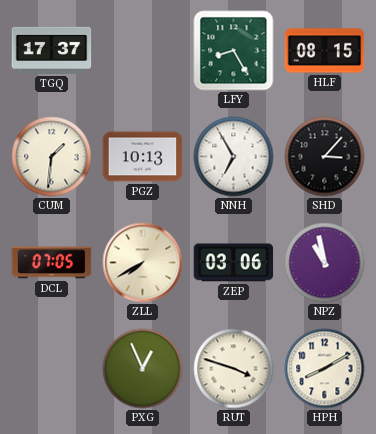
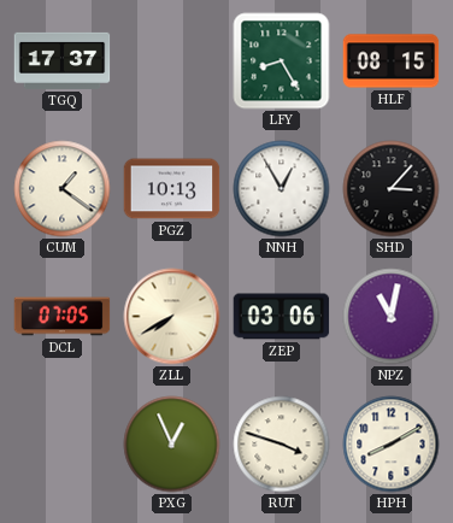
CUM: 1:31 -> 1:21
NNH: 6:55 -> 12:55
NPZ: 10:58 -> 11:02
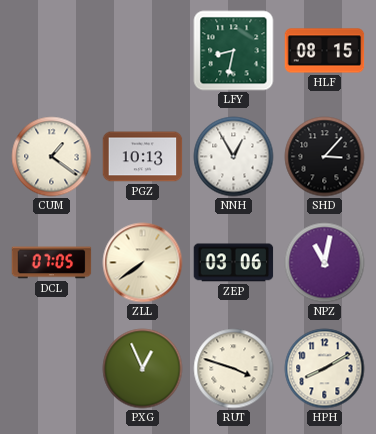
TGQ: 17:37 -> none
LFY: 8:25 -> 8:32
ZLL: 7:40 -> 7:39
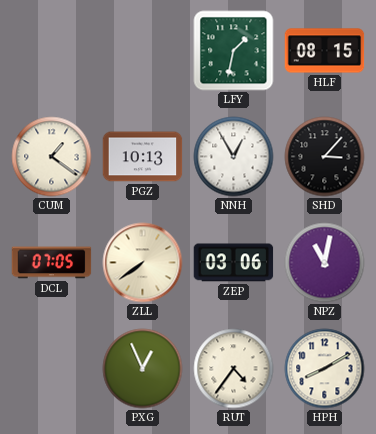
LFY: 8:32 -> 1:32
RUT: 3:48 -> 4:36
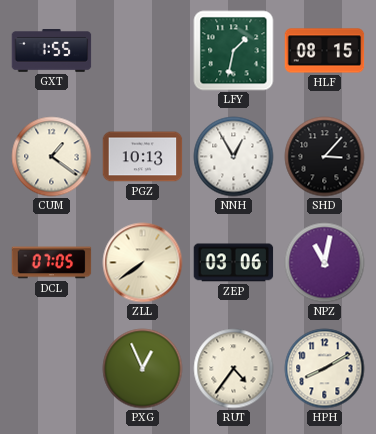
GXT: none -> 1:55
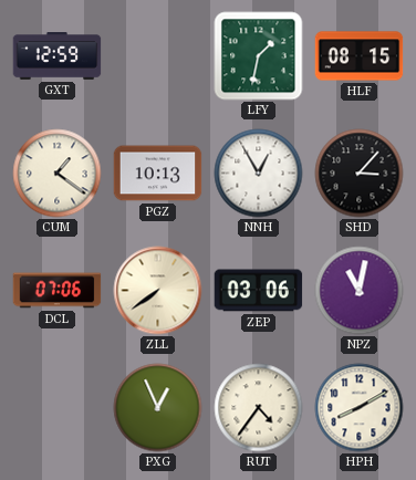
GXT: 1:55 -> 12:59
DCL: 07:05 -> 07:06
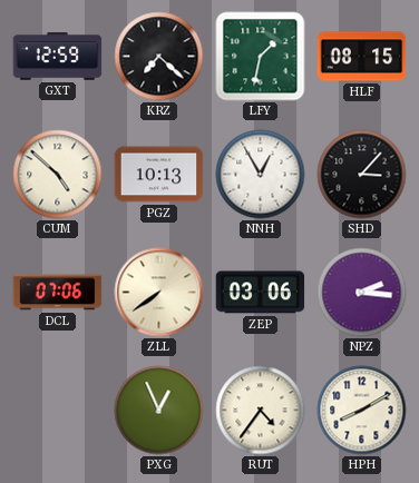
KRZ: none -> 7:22
CUM: 1:21 -> 4:52
NPZ: 11:02 -> 2:16
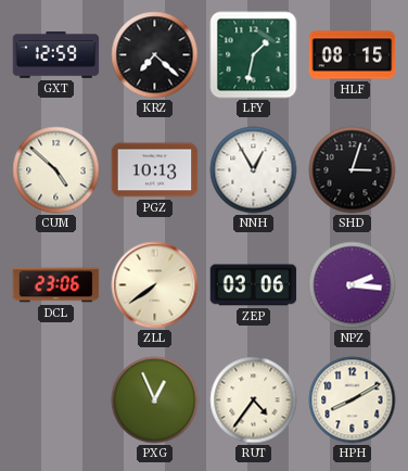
SHD: 3:07 -> 3:03
DCL: 07:06 -> 23:06
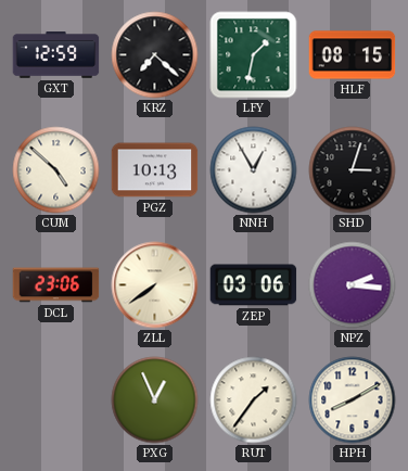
RUT: 4:36 -> 1:36
